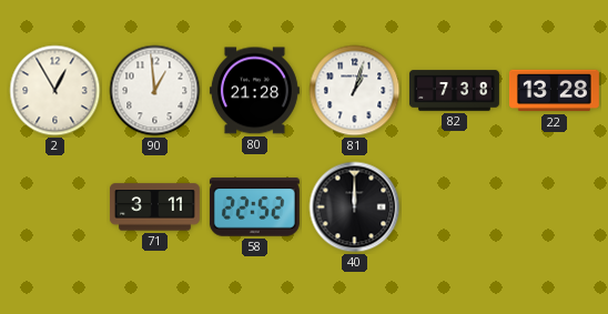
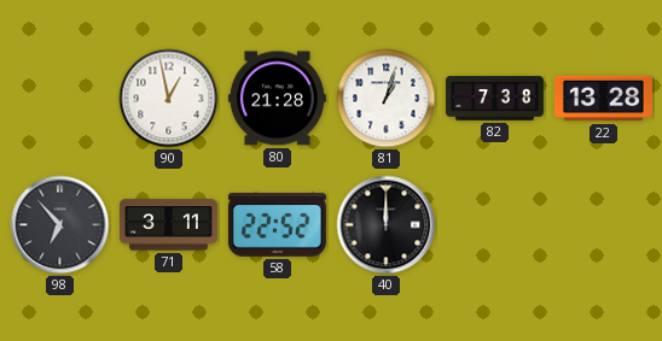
2: 12:55 -> none
90: 12:59 -> 12:58
98: none -> 6:53
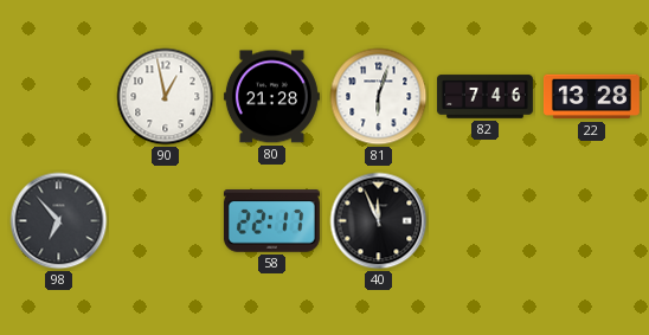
81: 1:03 -> 6:03
82: 7:38 -> 7:46
71: 3:11 -> none
58: 22:52 -> 22:17
40: 12:00 -> 11:56
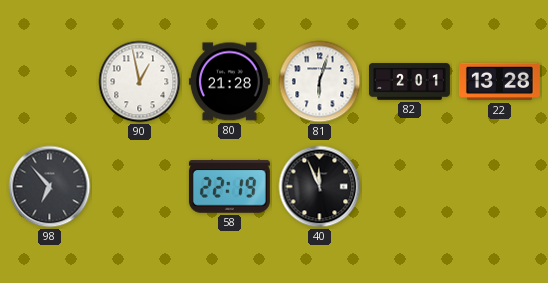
82: 7:46 -> 2:01
58: 22:17 -> 22:19
